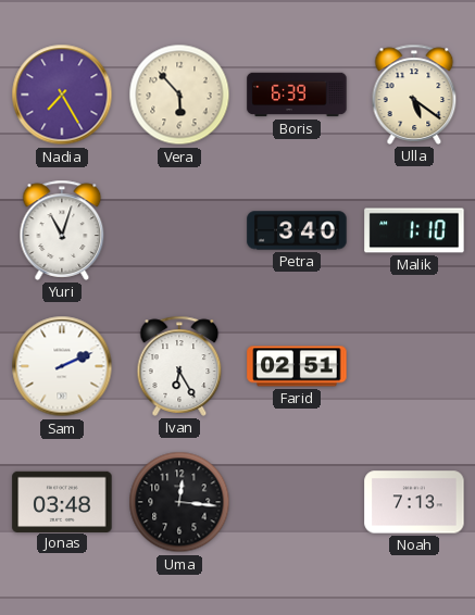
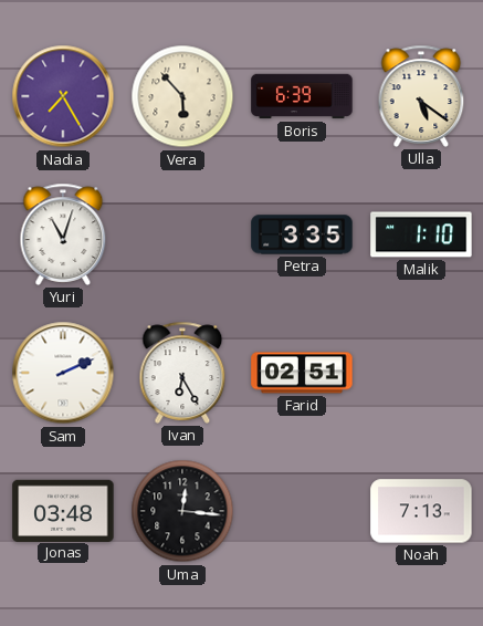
Petra: 3:40 -> 3:35
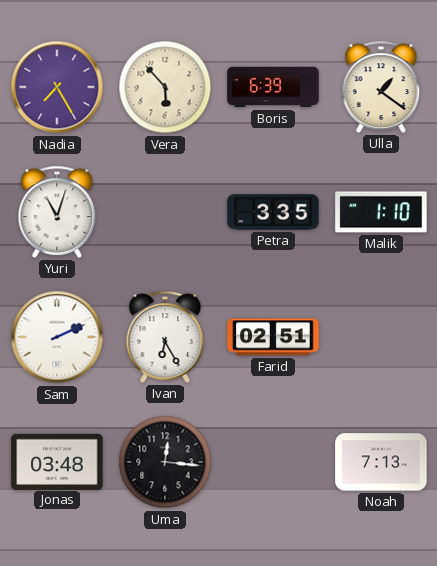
Ulla: 5:21 -> 1:21
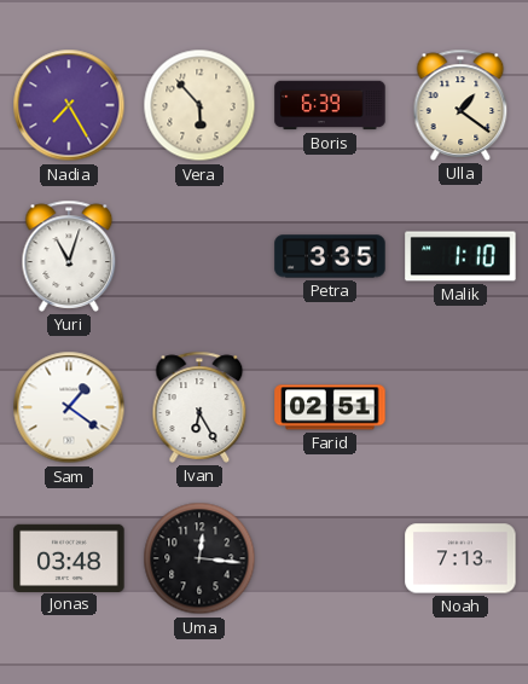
Sam: 2:11 -> 1:21
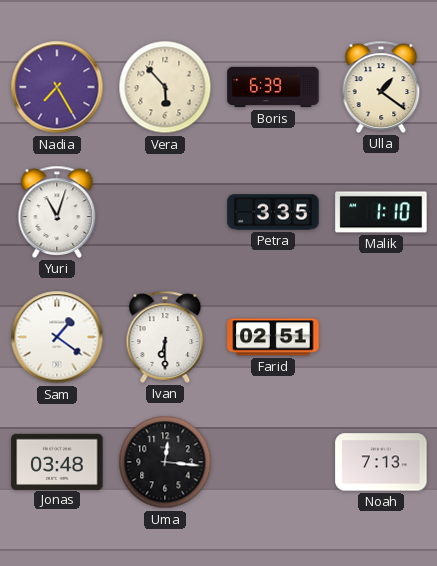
Ivan: 6:25 -> 6:30
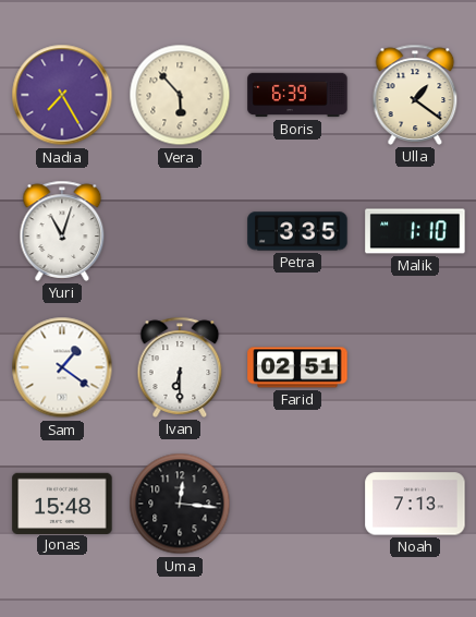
Jonas: 03:48 -> 15:48
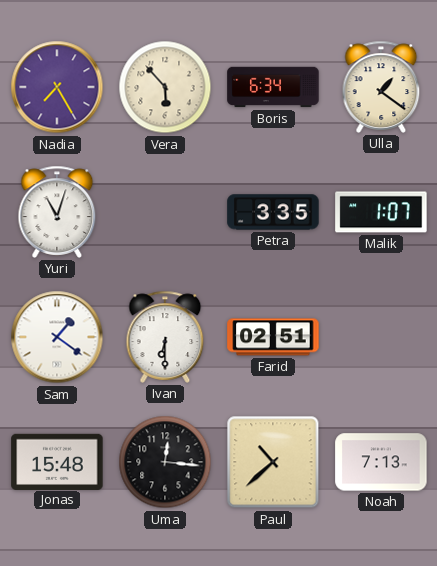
Boris: 6:39 -> 6:34
Malik: 1:10 -> 1:07
Paul: none -> 10:38
